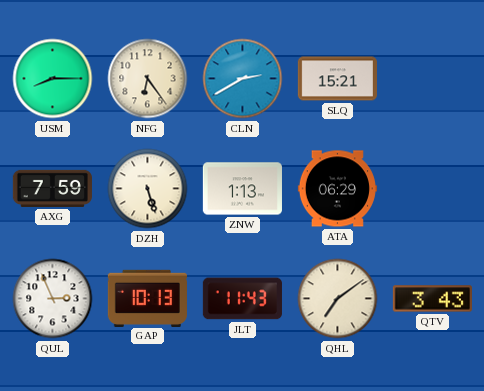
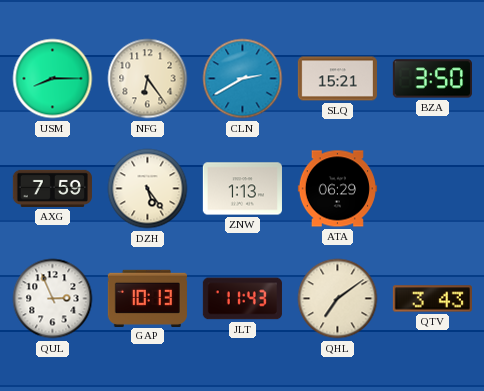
BZA: none -> 3:50
DZH: 5:27 -> 5:24
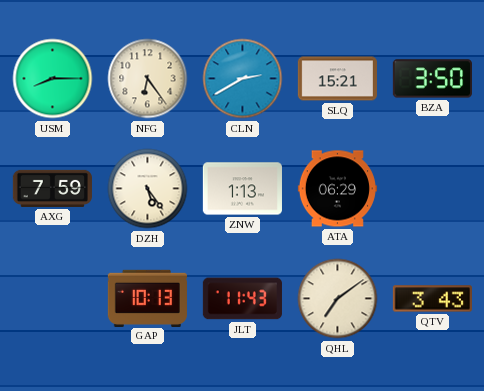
QUL: 2:56 -> none
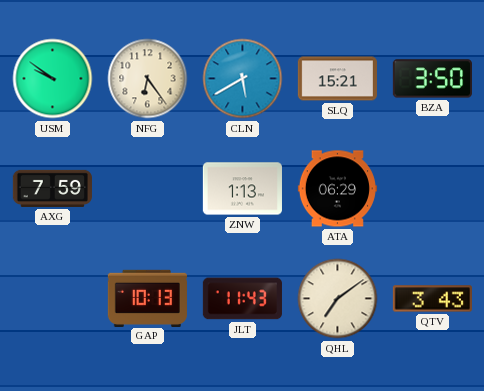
USM: 8:15 -> 9:51
CLN: 2:40 -> 5:40
DZH: 5:24 -> none
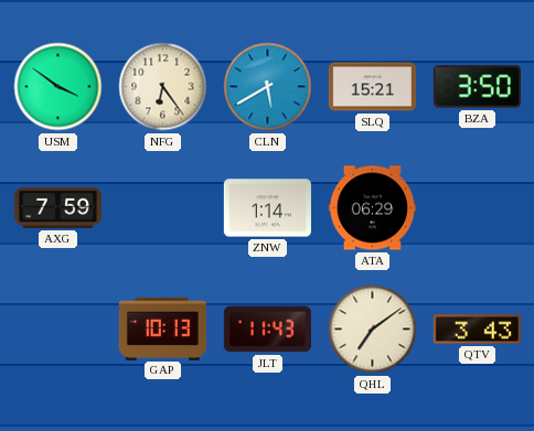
USM: 9:51 -> 3:51
ZNW: 1:13 -> 1:14
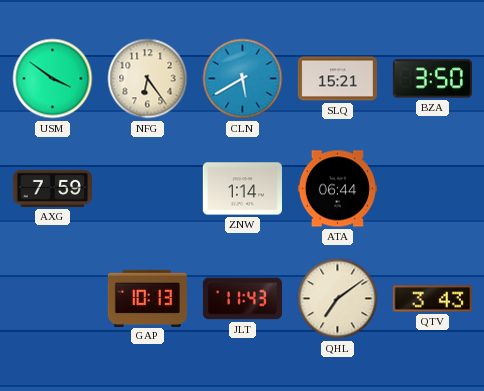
ATA: 06:29 -> 06:44
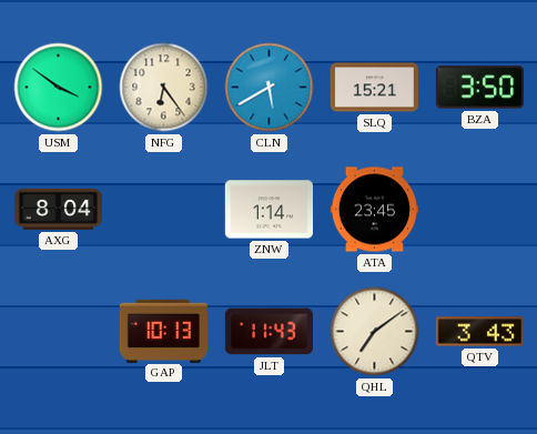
AXG: 7:59 -> 8:04
ATA: 06:44 -> 23:45
